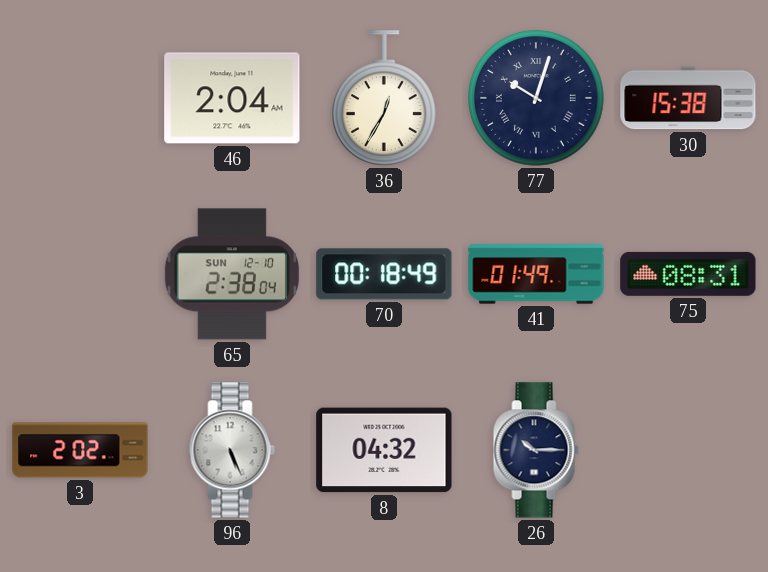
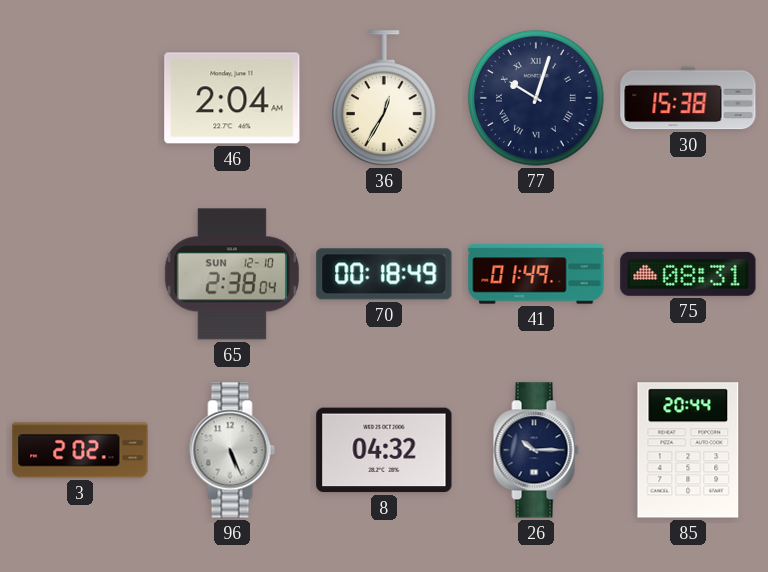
85: none -> 20:44
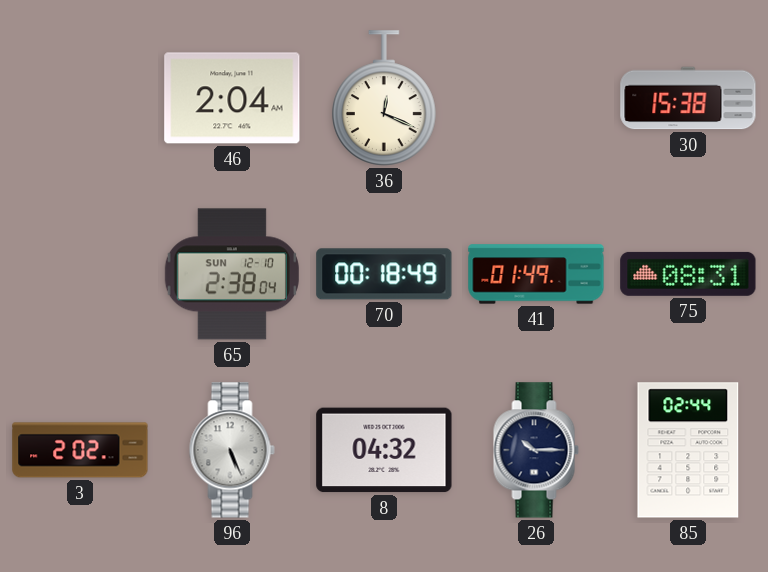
36: 12:35 -> 12:19
77: 10:03 -> none
85: 20:44 -> 02:44
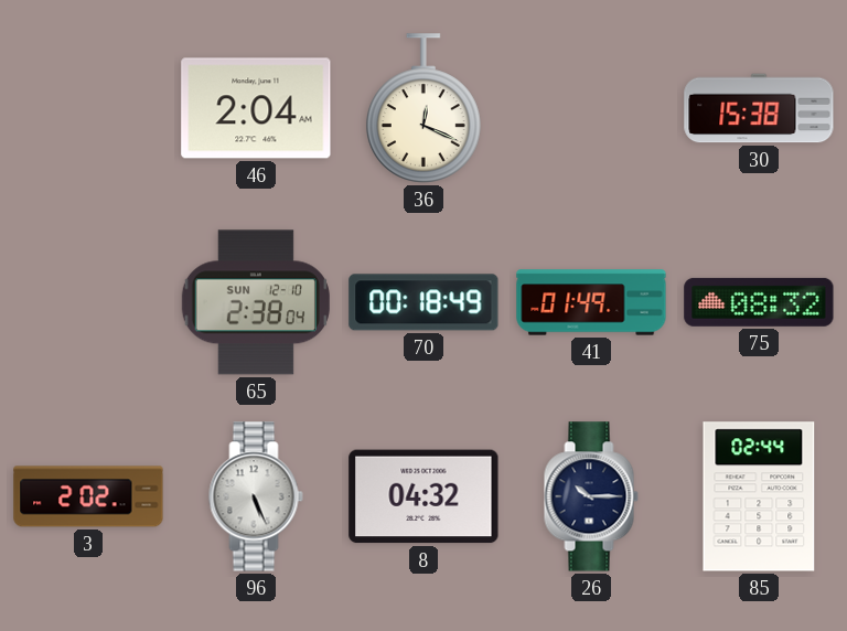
75: 08:31 -> 08:32
